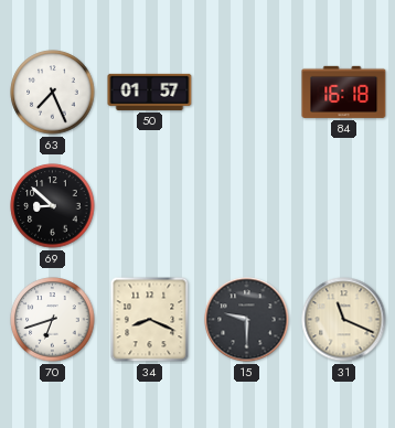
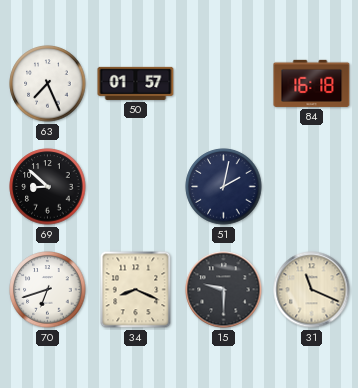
51: none -> 2:02
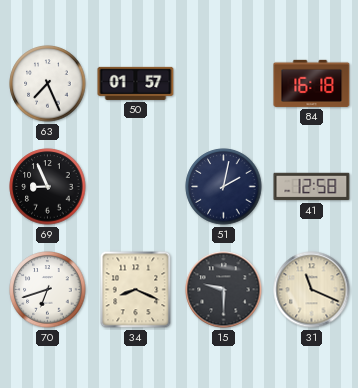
69: 8:52 -> 8:56
41: none -> 12:58
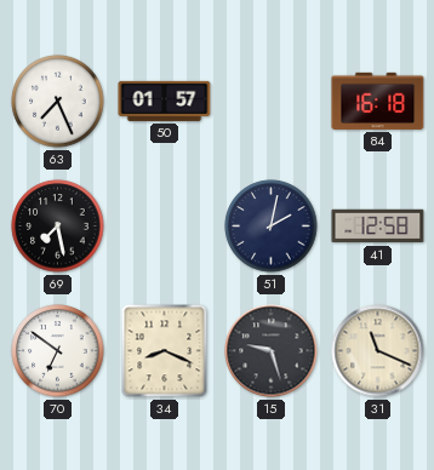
69: 8:56 -> 7:28
70: 6:42 -> 6:51
15: 9:30 -> 9:27
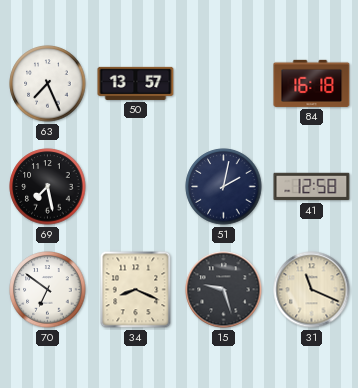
50: 01:57 -> 13:57
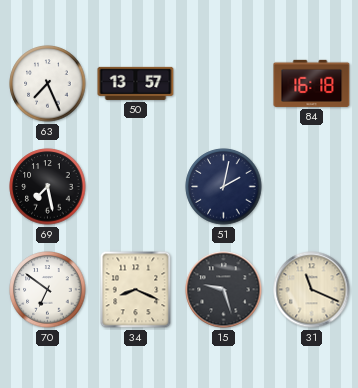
41: 12:58 -> none
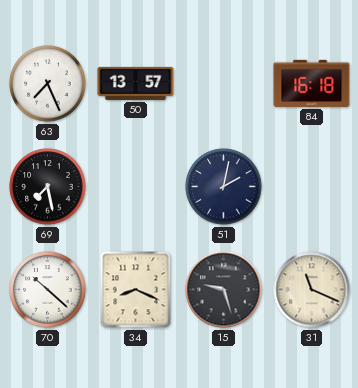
70: 6:51 -> 10:22
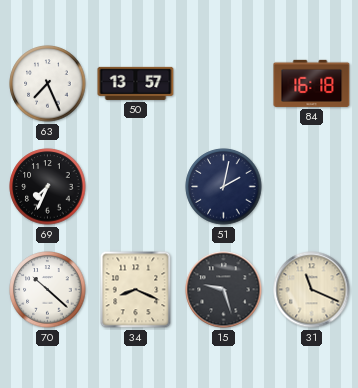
69: 7:28 -> 7:34
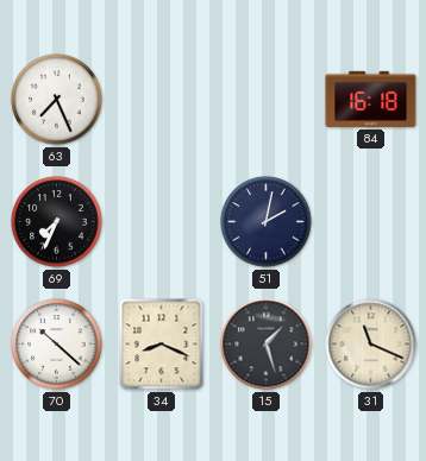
50: 13:57 -> none
15: 9:27 -> 1:27
